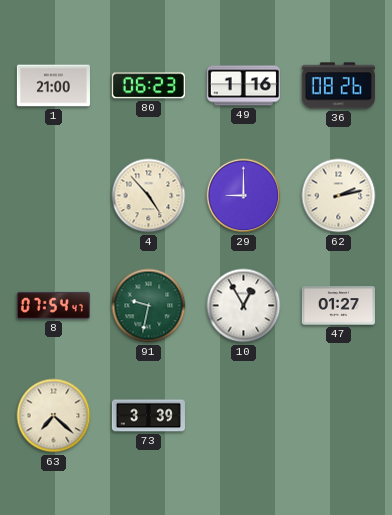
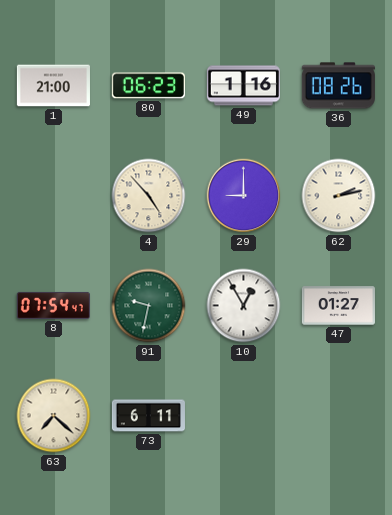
73: 3:39 -> 6:11
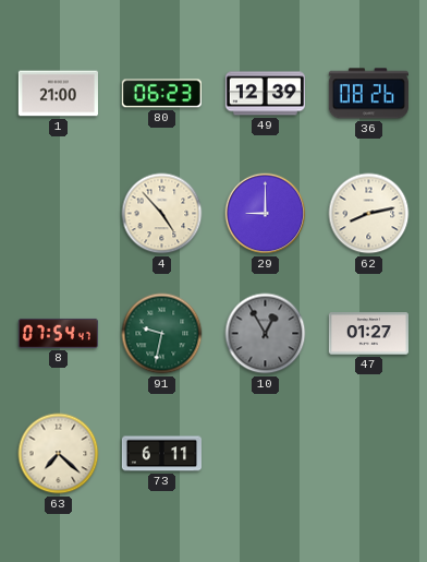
49: 1:16 -> 12:39
62: 2:13 -> 8:13
10 dial: white -> grey
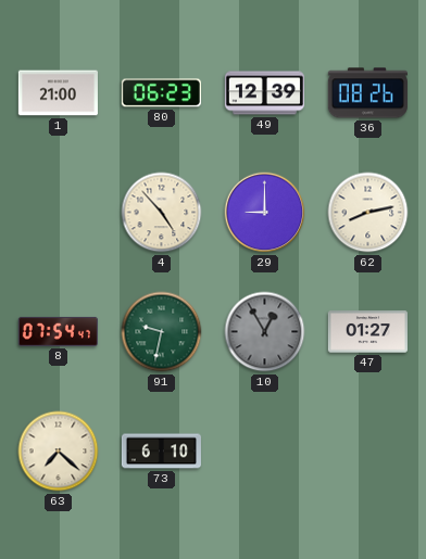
73: 6:11 -> 6:10
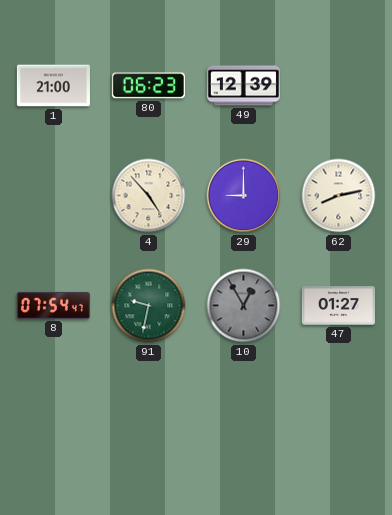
36: 08:26 -> none
63: 7:22 -> none
73: 6:10 -> none
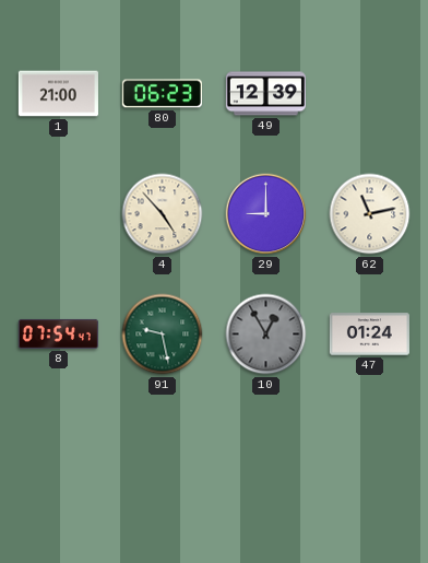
62: 8:13 -> 11:13
91: 9:32 -> 9:28
47: 01:27 -> 01:24
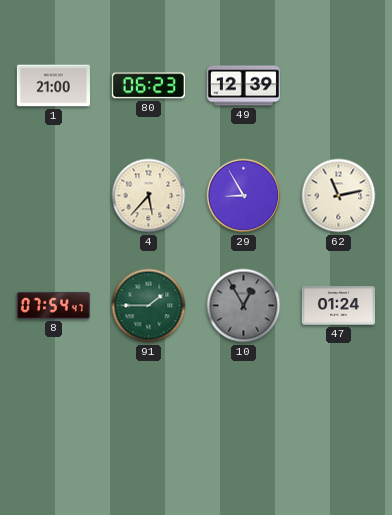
4: 4:53 -> 5:37
29: 9:00 -> 8:55
91: 9:28 -> 1:45
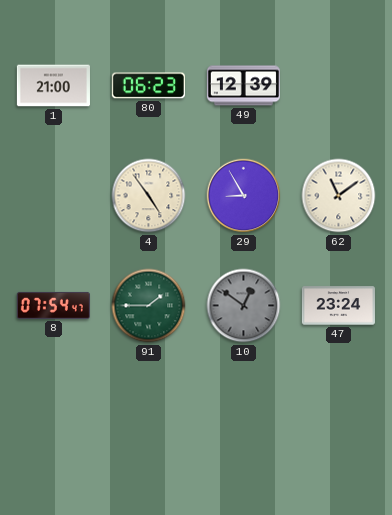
4: 5:37 -> 4:54
62: 11:13 -> 11:09
10: 12:55 -> 12:51
47: 01:24 -> 23:24
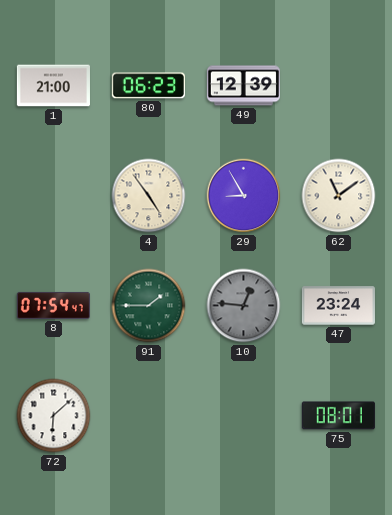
10: 12:51 -> 12:46
72: none -> 6:08
75: none -> 08:01
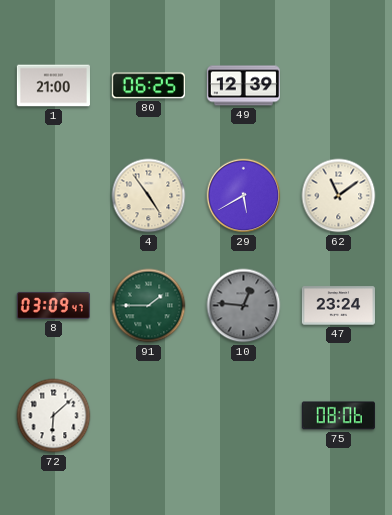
80: 06:23 -> 06:25
29: 8:55 -> 5:40
8: 07:54 -> 03:09
75: 08:01 -> 08:06
